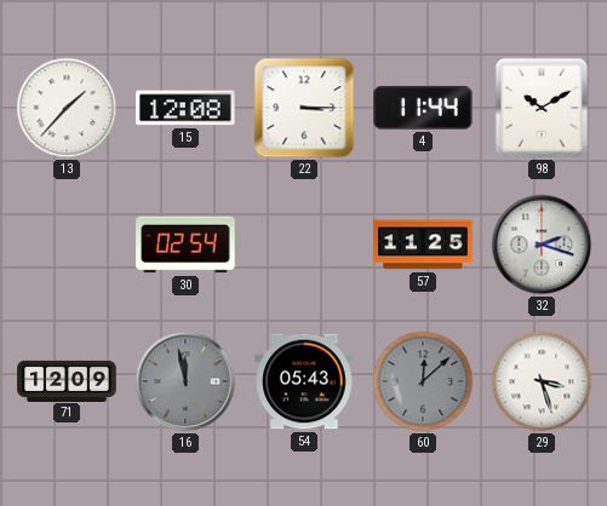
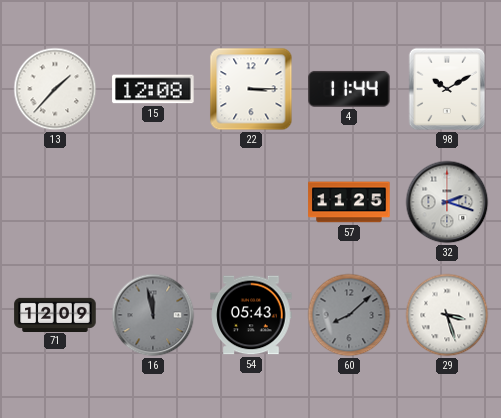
30: 02:54 -> none
60: 12:08 -> 8:08
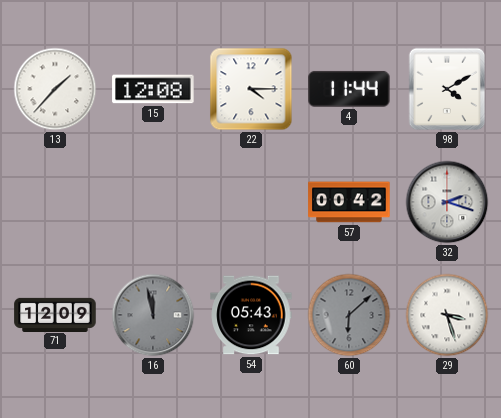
22: 3:15 -> 4:15
98: 10:10 -> 4:10
57: 11:25 -> 00:42
60: 8:08 -> 6:08
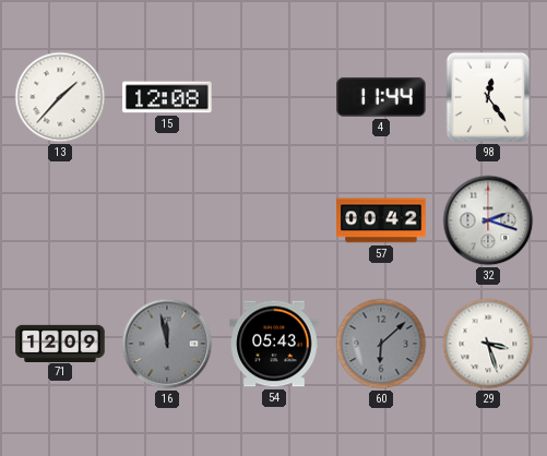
22: 4:15 -> none
98: 4:10 -> 12:24
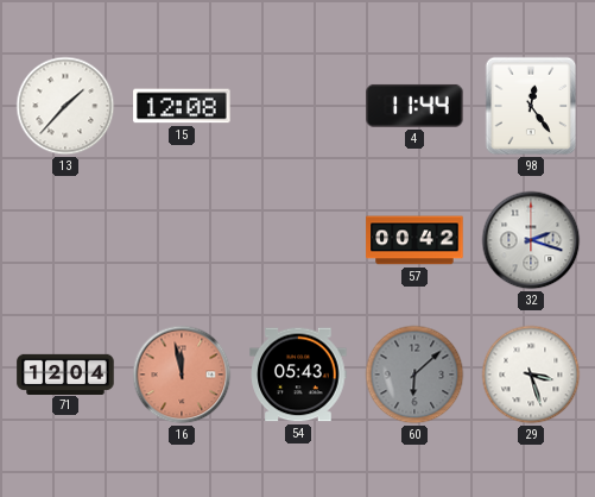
71: 12:09 -> 12:04
16 dial: grey -> salmon
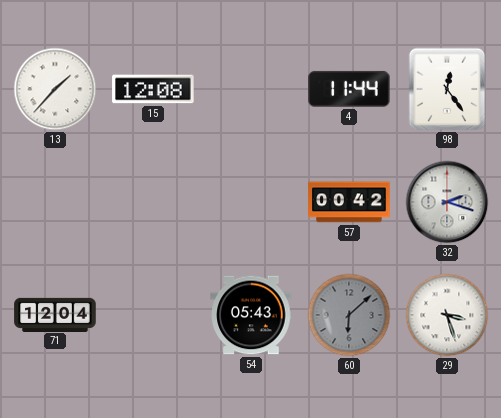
16: 11:58 -> none
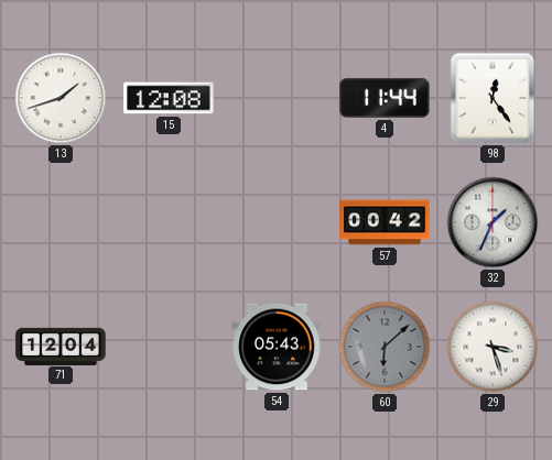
13: 1:37 -> 1:42
32: 2:18 -> 1:34
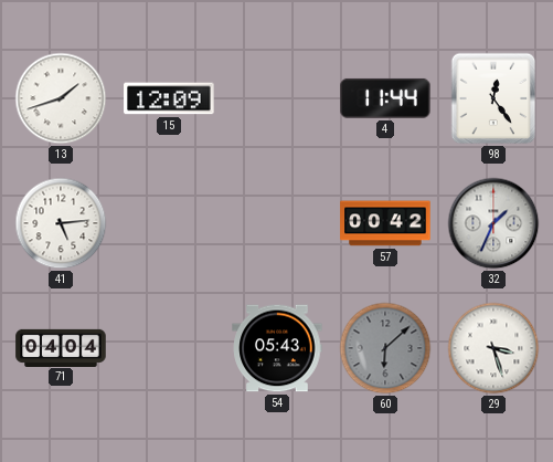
15: 12:08 -> 12:09
41: none -> 5:14
71: 12:04 -> 04:04
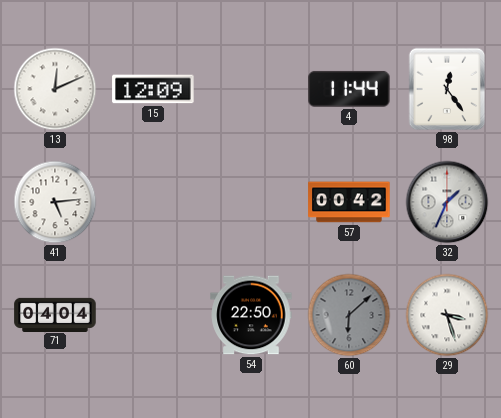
13: 1:42 -> 12:11
54: 05:43 -> 22:50
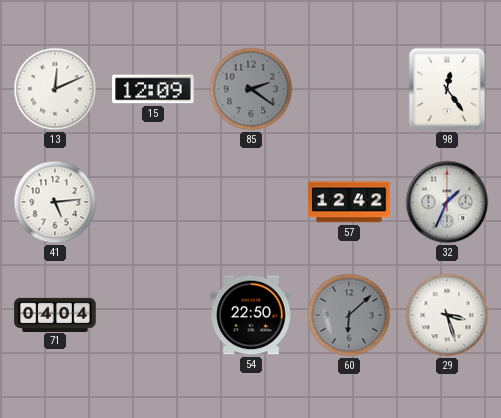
85: none -> 2:21
4: 11:44 -> none
57: 00:42 -> 12:42
